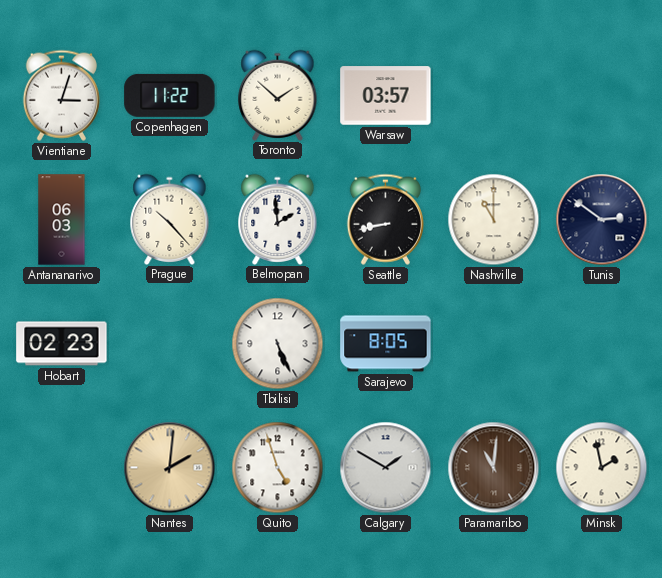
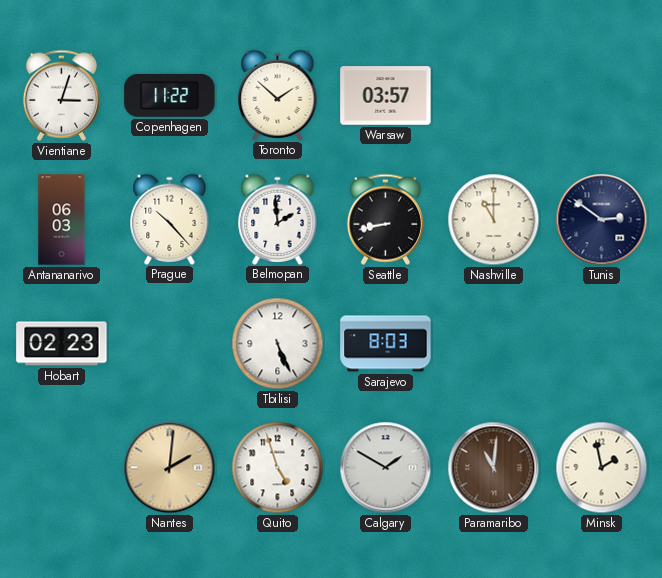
Sarajevo: 8:05 -> 8:03
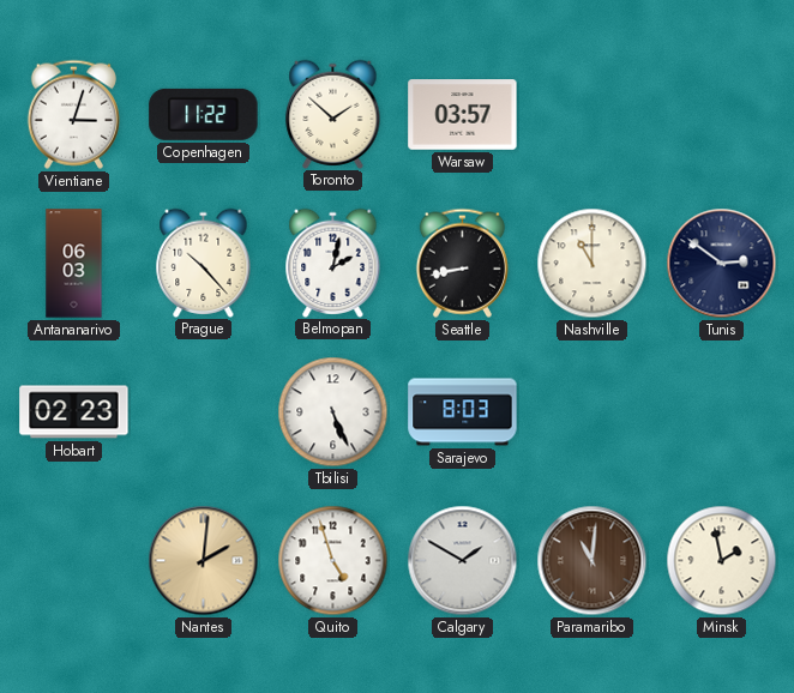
Belmopan: 1:59 -> 2:02
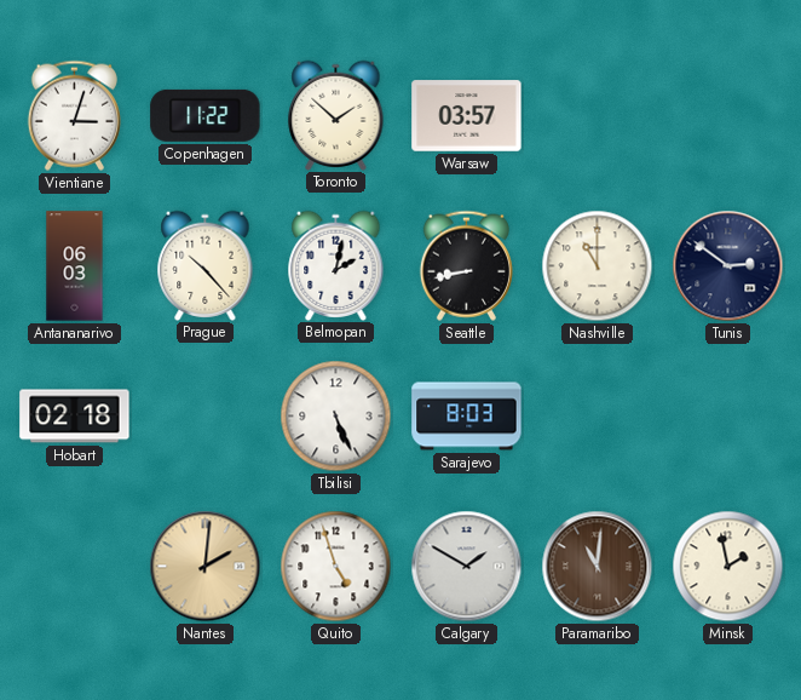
Hobart: 02:23 -> 02:18
